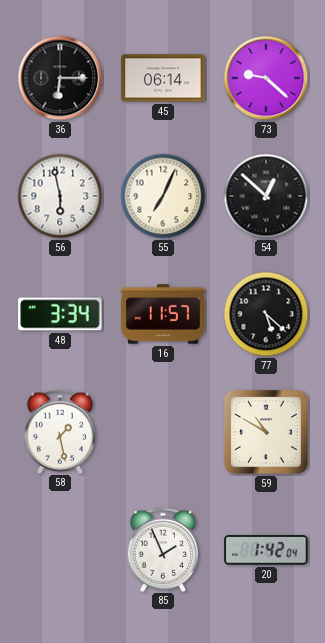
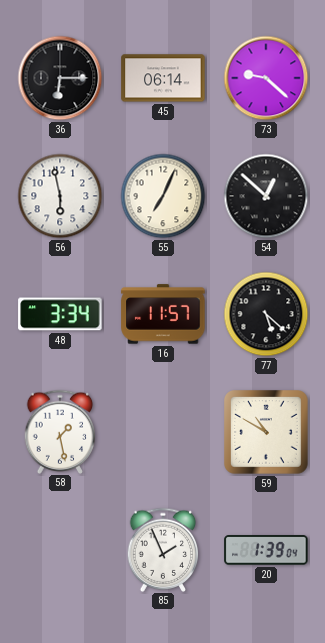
20: 1:42 -> 1:39
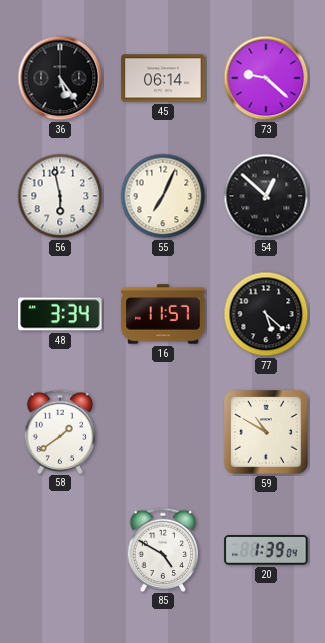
36: 6:15 -> 5:24
58: 1:28 -> 1:39
85: 1:56 -> 4:50
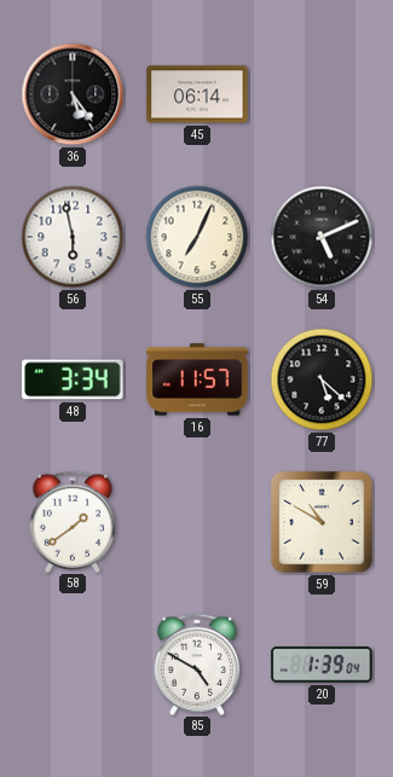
73: 9:22 -> none
54: 12:52 -> 5:11
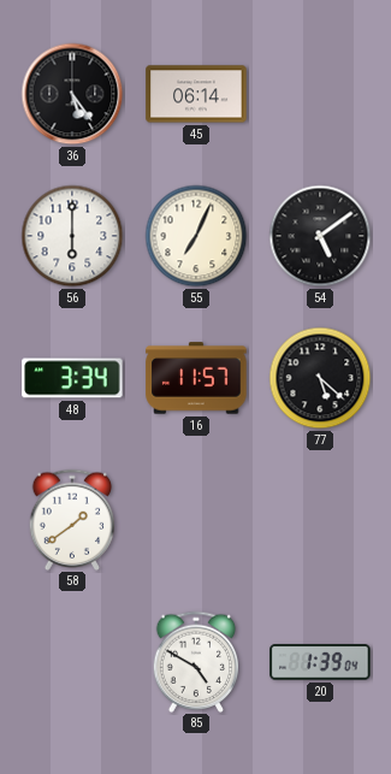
56: 5:58 -> 6:00
54: 5:11 -> 5:09
59: 10:50 -> none
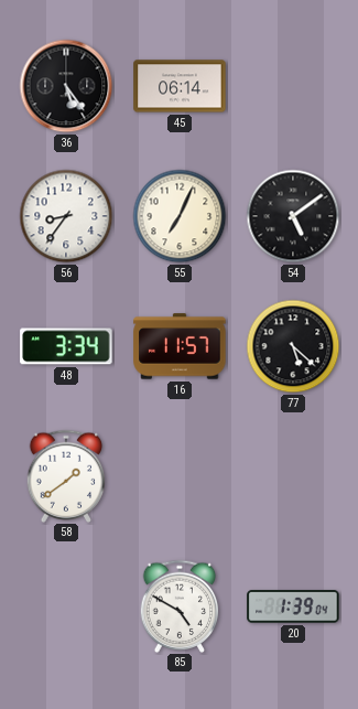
56: 6:00 -> 8:36
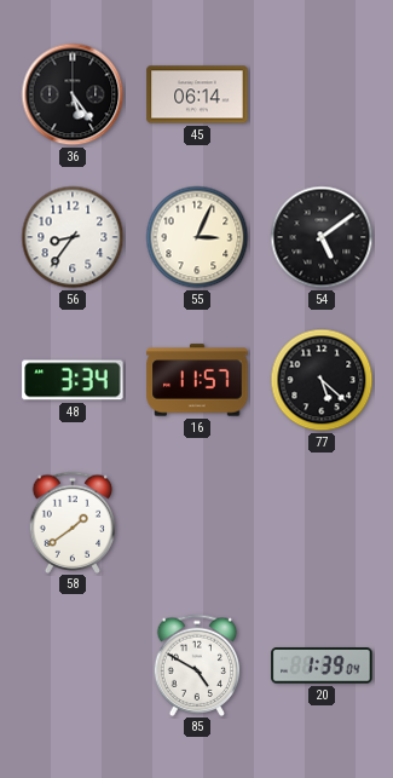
55: 7:04 -> 3:04
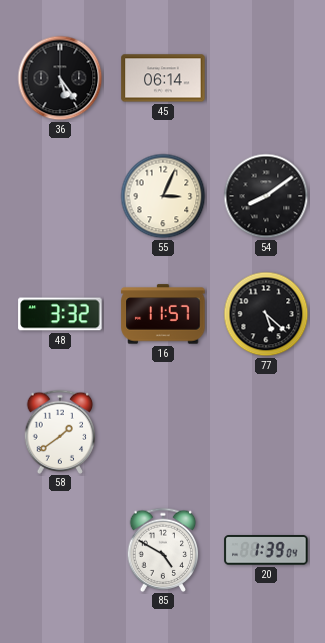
56: 8:36 -> none
54: 5:09 -> 8:09
48: 3:34 -> 3:32
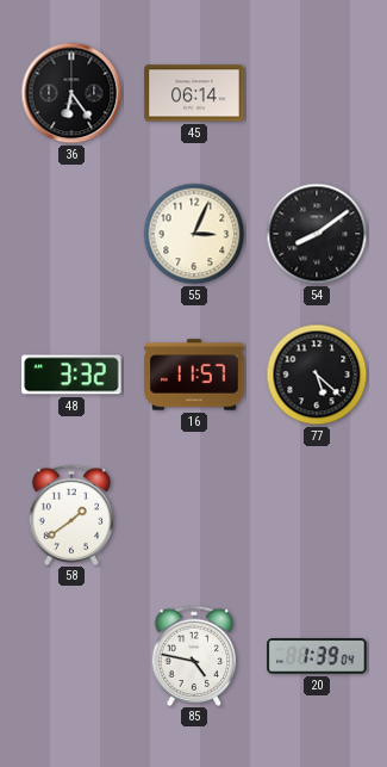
36: 5:24 -> 6:24
85: 4:50 -> 4:47
